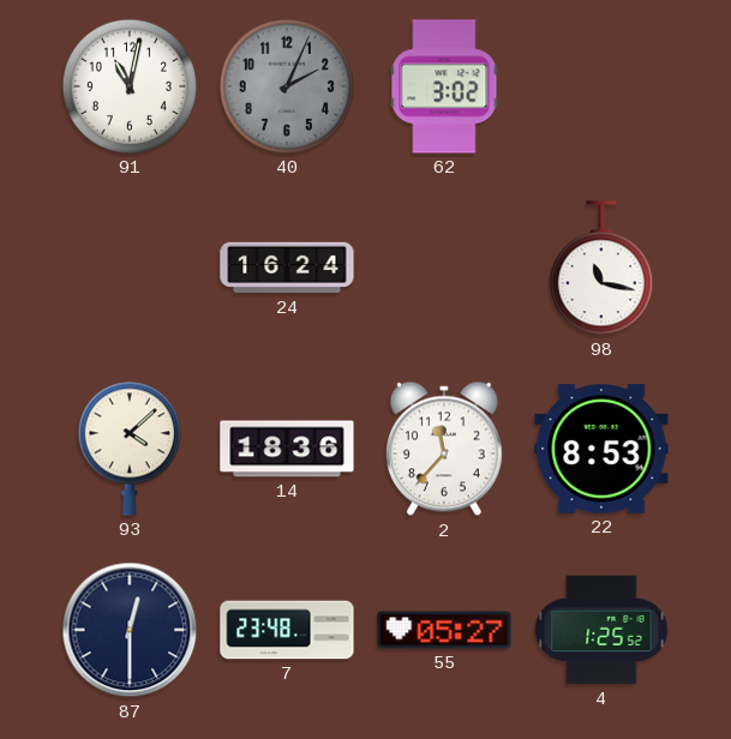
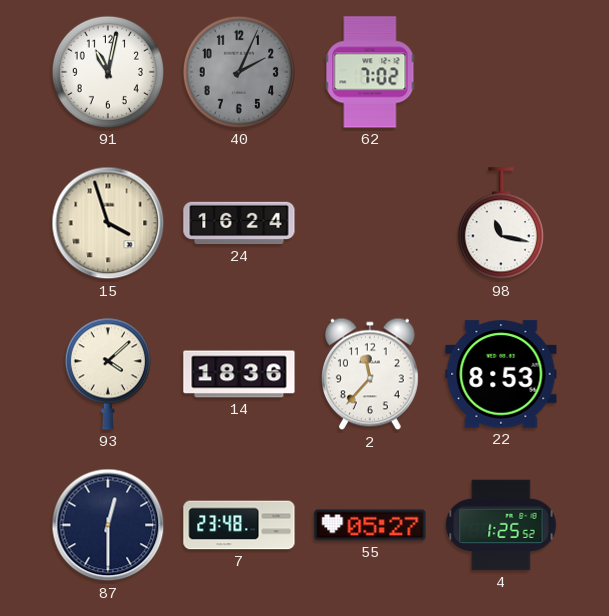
62: 3:02 -> 7:02
15: none -> 3:57
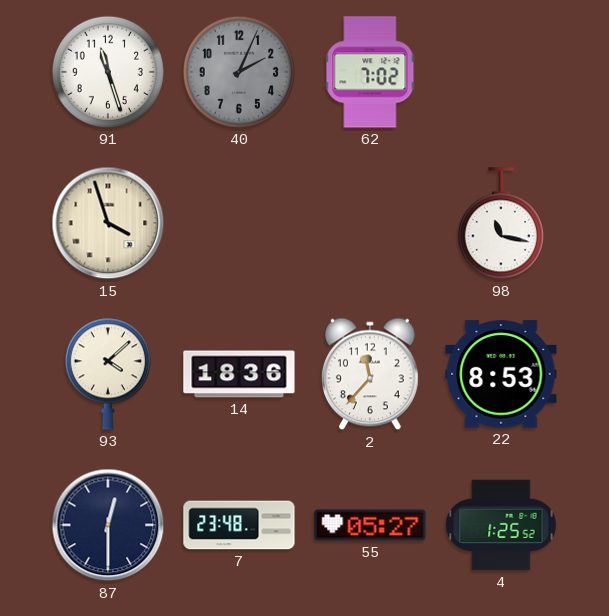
91: 11:02 -> 11:27
24: 16:24 -> none
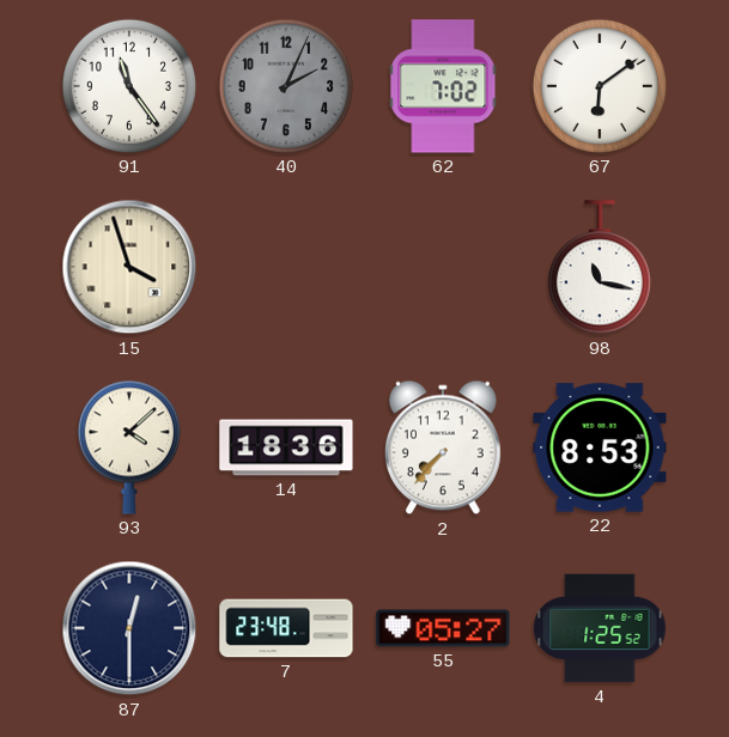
91: 11:27 -> 11:24
67: none -> 6:09
2: 11:37 -> 7:37
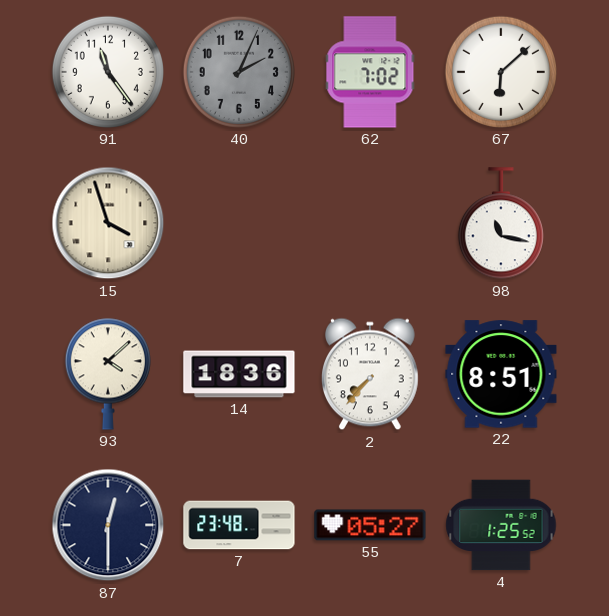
67: 6:09 -> 6:08
22: 8:53 -> 8:51
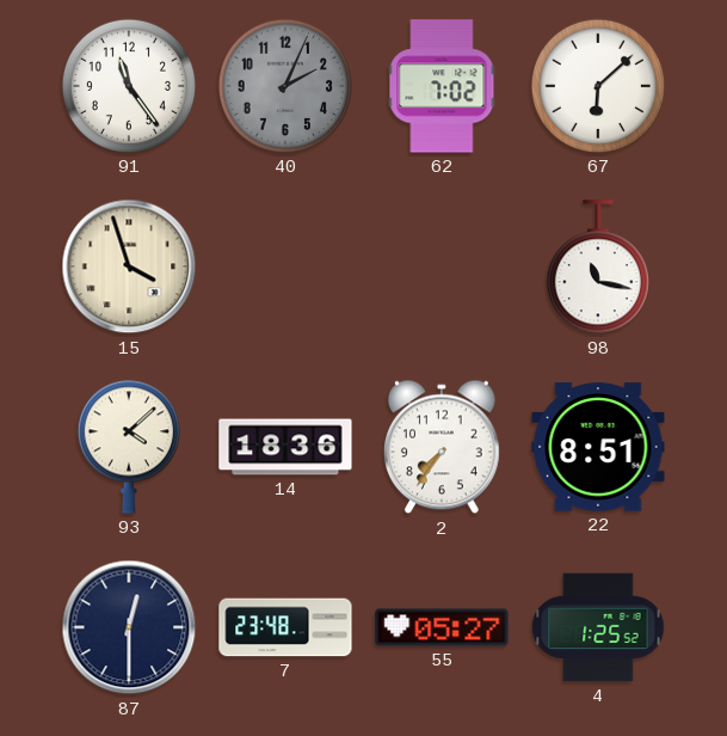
2: 7:37 -> 7:36
